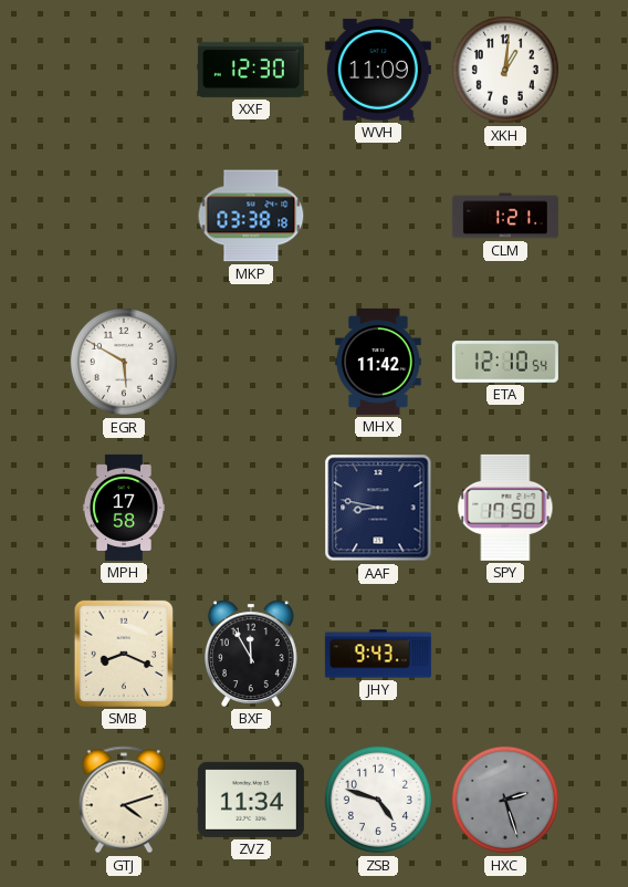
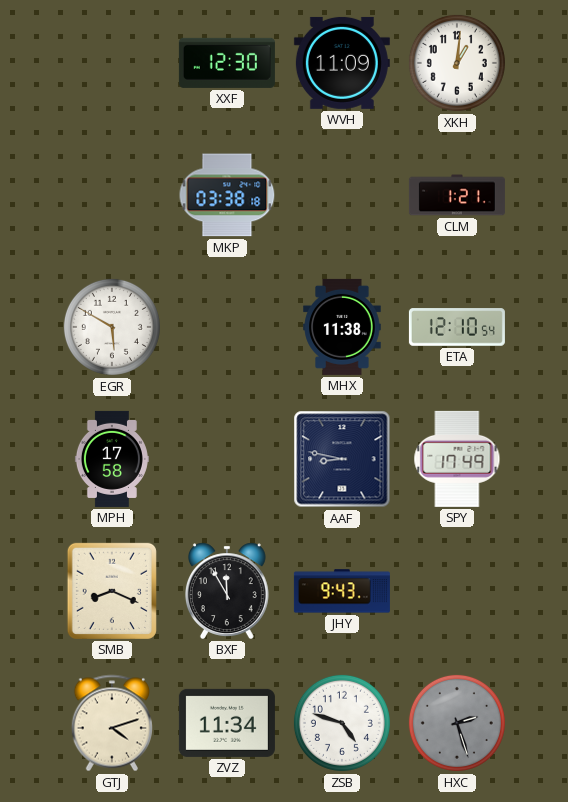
MHX: 11:42 -> 11:38
SPY: 17:50 -> 17:49
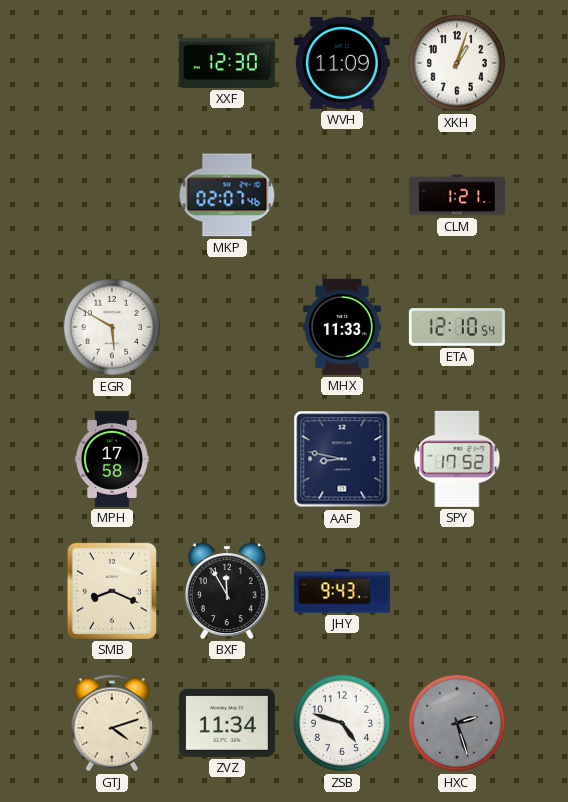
XKH: 1:01 -> 1:03
MKP: 03:38 -> 02:07
MHX: 11:38 -> 11:33
SPY: 17:49 -> 17:52
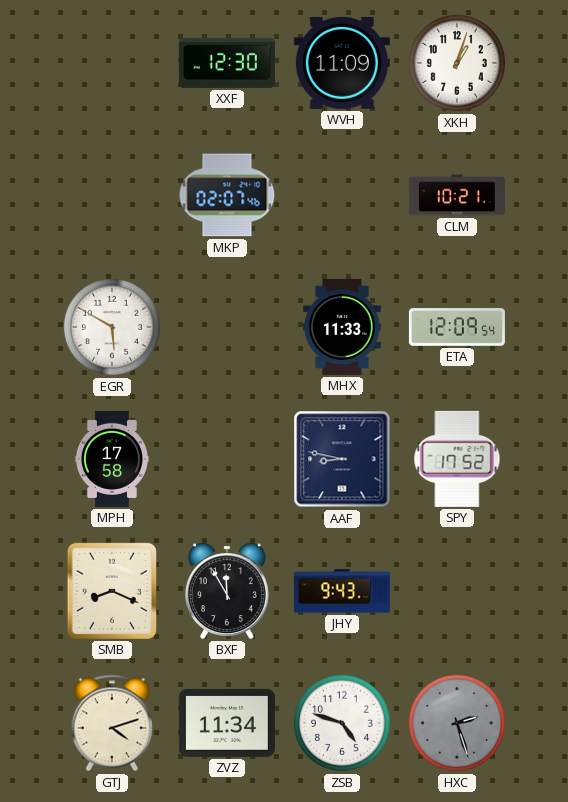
CLM: 1:21 -> 10:21
ETA: 12:10 -> 12:09
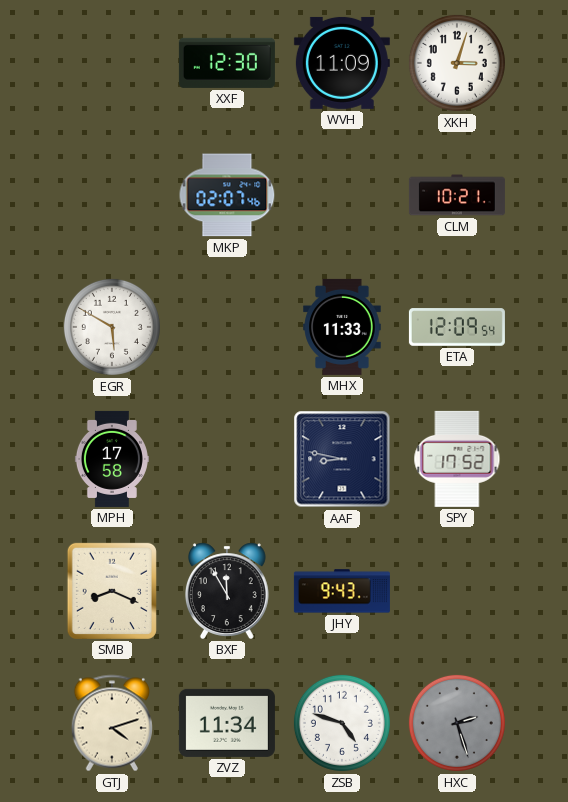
XKH: 1:03 -> 3:03
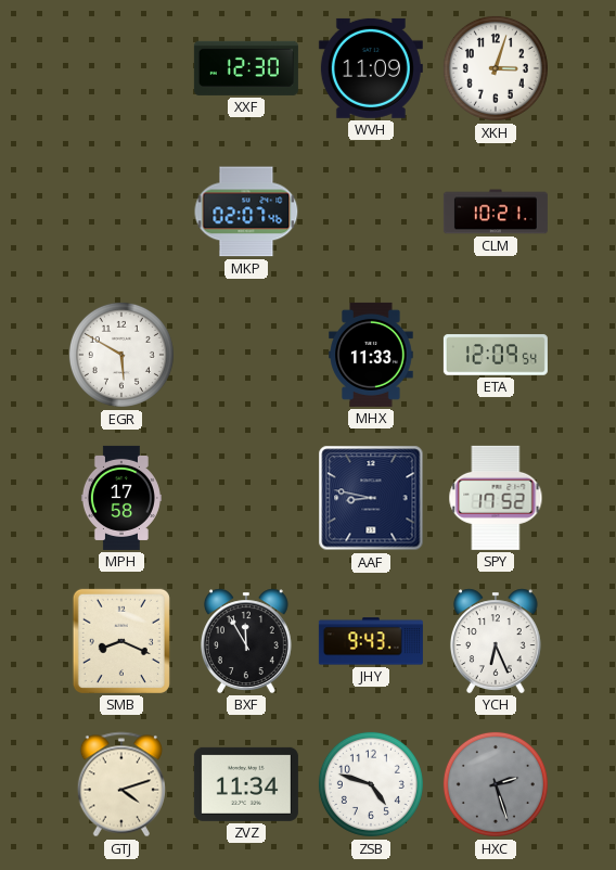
YCH: none -> 6:26
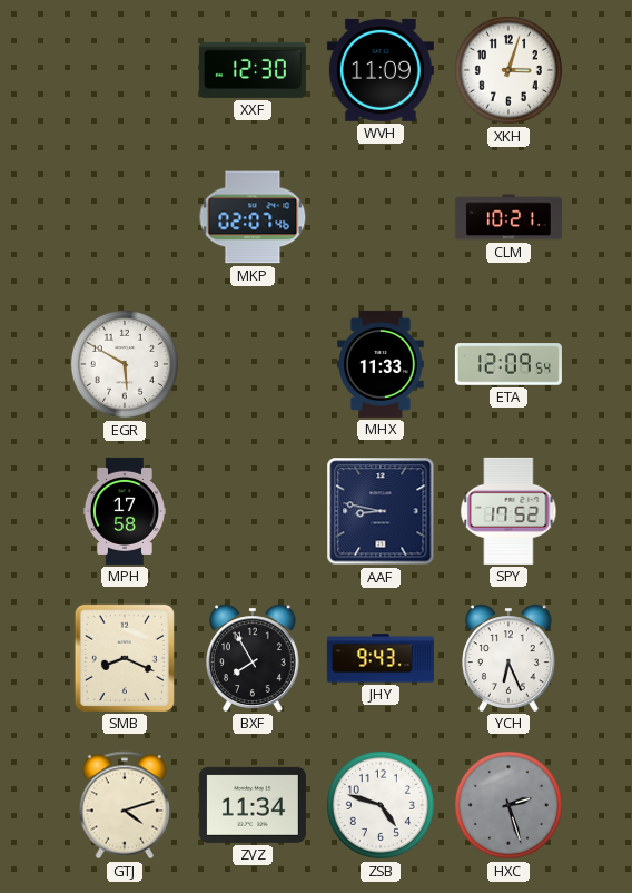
BXF: 11:55 -> 7:55
